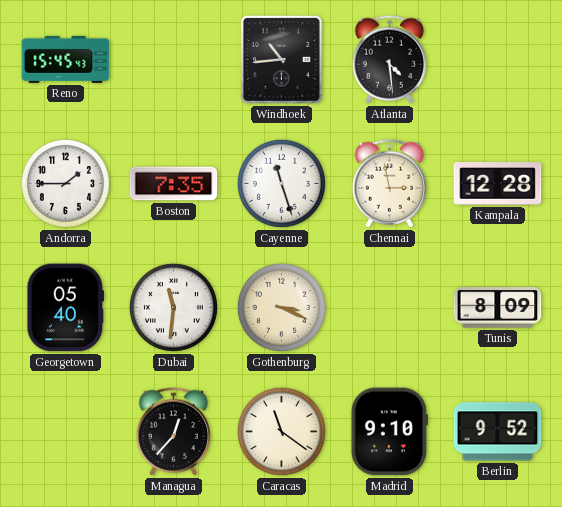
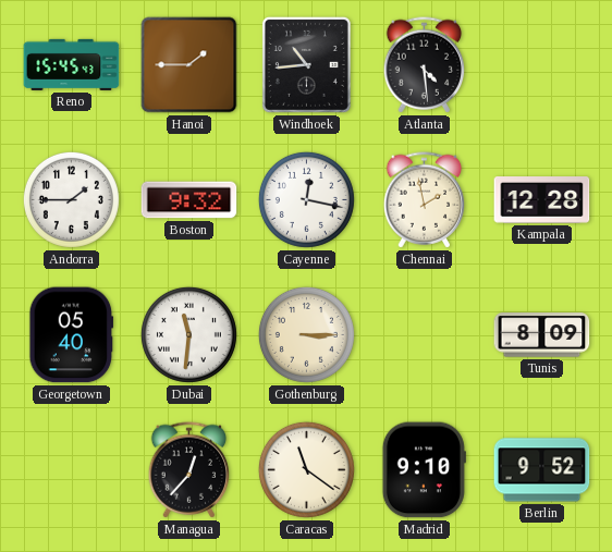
Hanoi: none -> 1:45
Boston: 7:35 -> 9:32
Cayenne: 11:27 -> 12:17
Chennai: 2:58 -> 1:58
Gothenburg: 3:19 -> 3:15
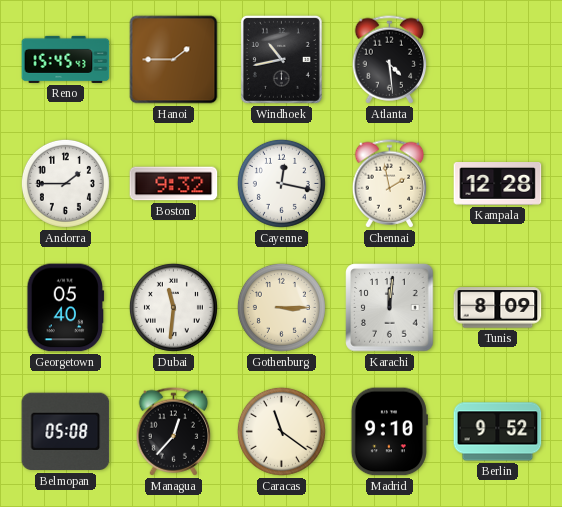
Windhoek: 10:44 -> 10:43
Karachi: none -> 12:01
Belmopan: none -> 05:08
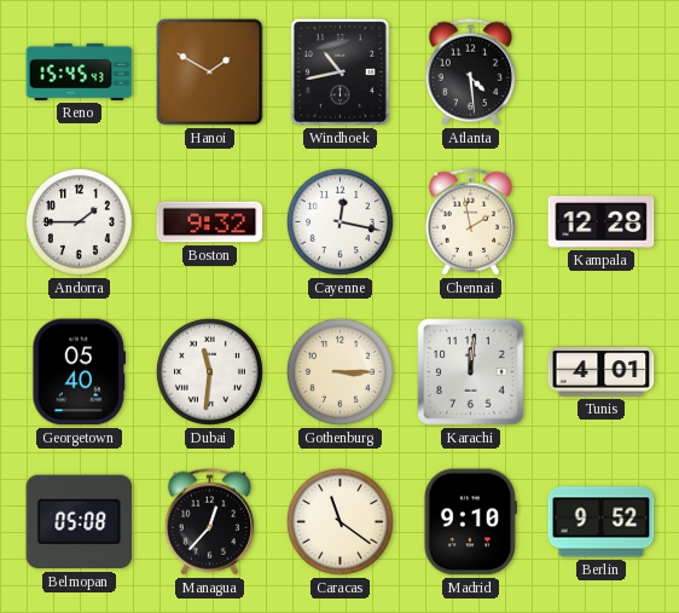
Hanoi: 1:45 -> 1:50
Tunis: 8:09 -> 4:01
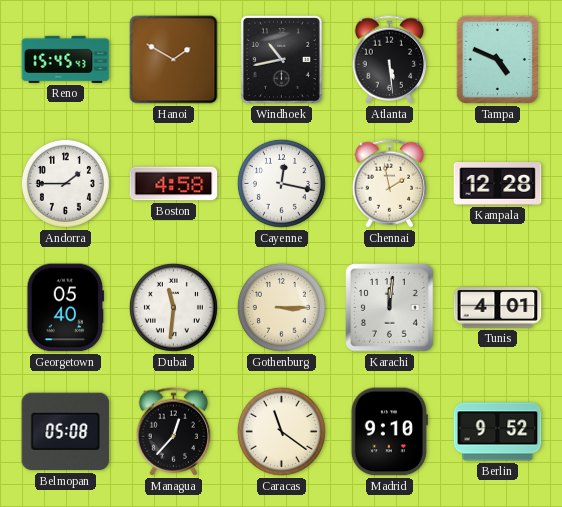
Atlanta: 4:29 -> 5:29
Tampa: none -> 4:49
Boston: 9:32 -> 4:58
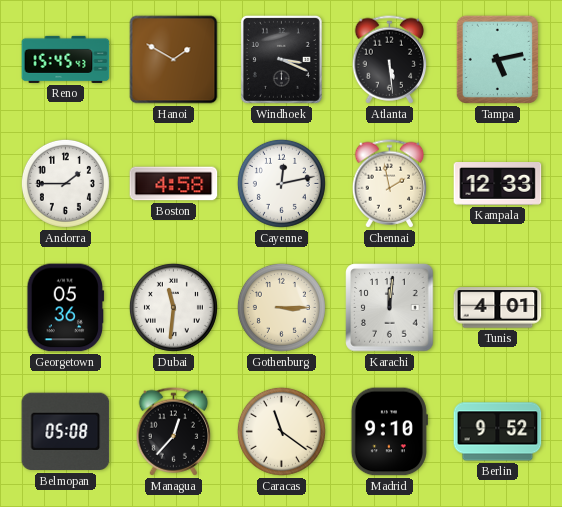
Windhoek: 10:43 -> 3:19
Tampa: 4:49 -> 5:13
Cayenne: 12:17 -> 12:13
Kampala: 12:28 -> 12:33
Georgetown: 05:40 -> 05:36
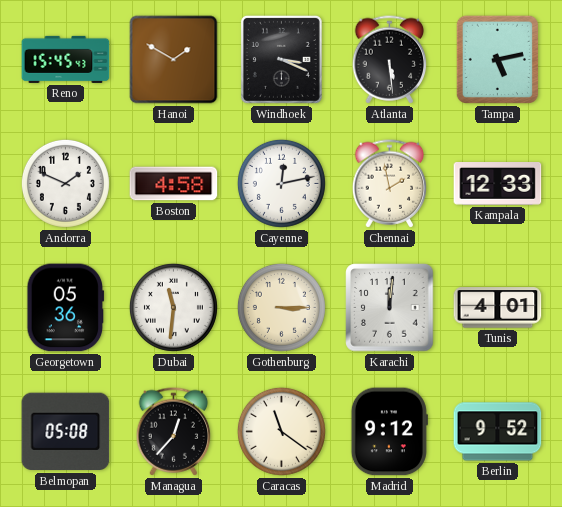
Andorra: 1:45 -> 1:49
Madrid: 9:10 -> 9:12
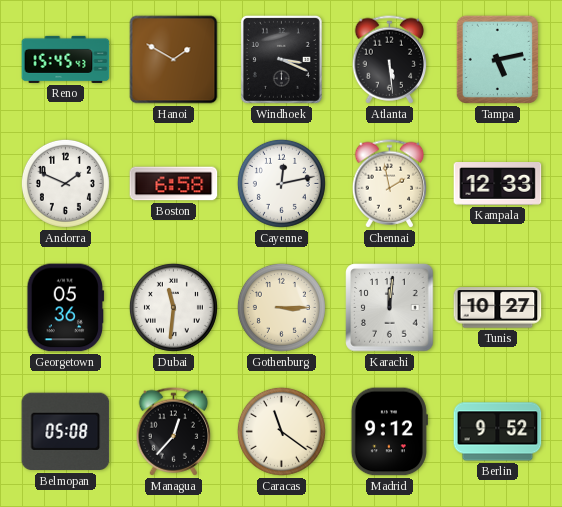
Boston: 4:58 -> 6:58
Tunis: 4:01 -> 10:27
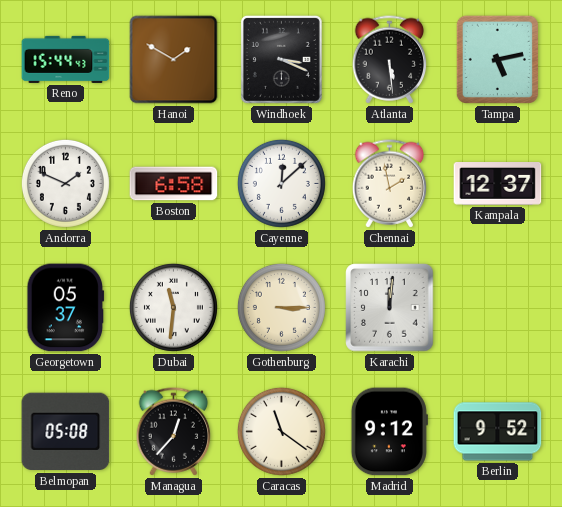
Reno: 15:45 -> 15:44
Cayenne: 12:13 -> 12:08
Kampala: 12:33 -> 12:37
Georgetown: 05:36 -> 05:37
Tunis: 10:27 -> none
